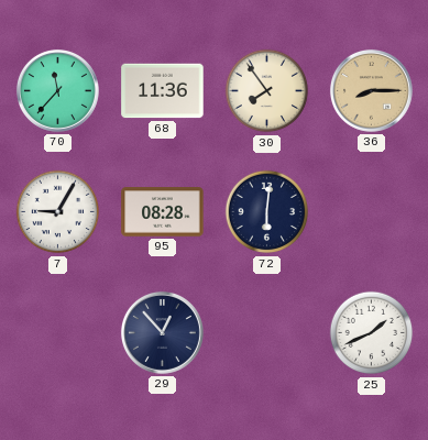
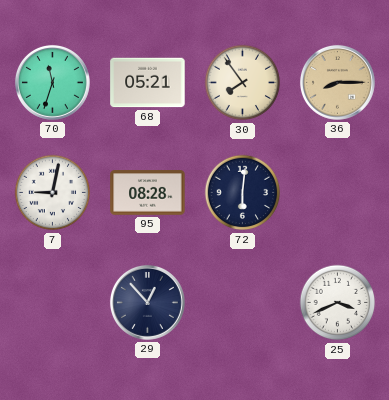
70: 11:37 -> 11:33
68: 11:36 -> 05:21
7: 9:05 -> 9:02
25: 1:41 -> 3:41
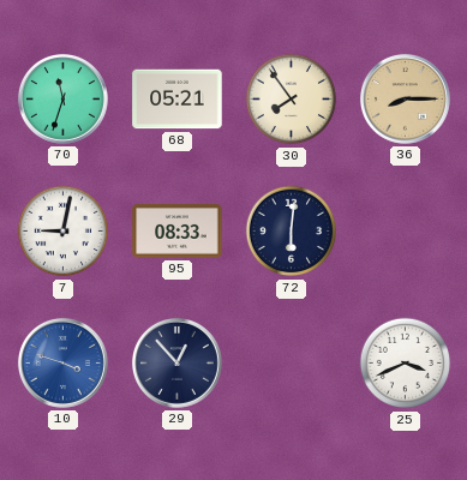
95: 08:28 -> 08:33
10: none -> 3:48
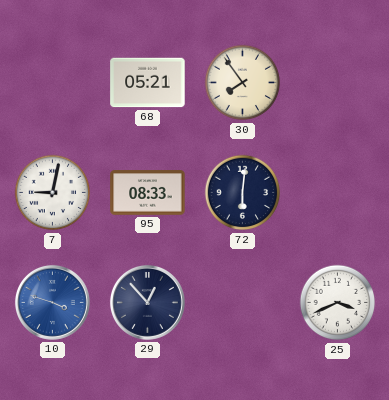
70: 11:33 -> none
36: 8:15 -> none
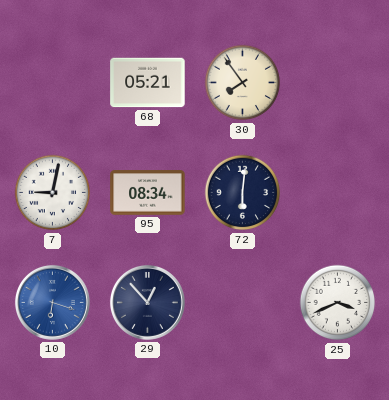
95: 08:33 -> 08:34
10: 3:48 -> 6:18
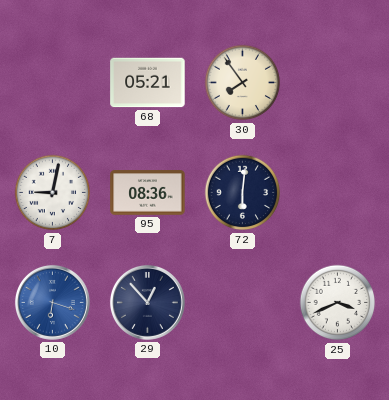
95: 08:34 -> 08:36
